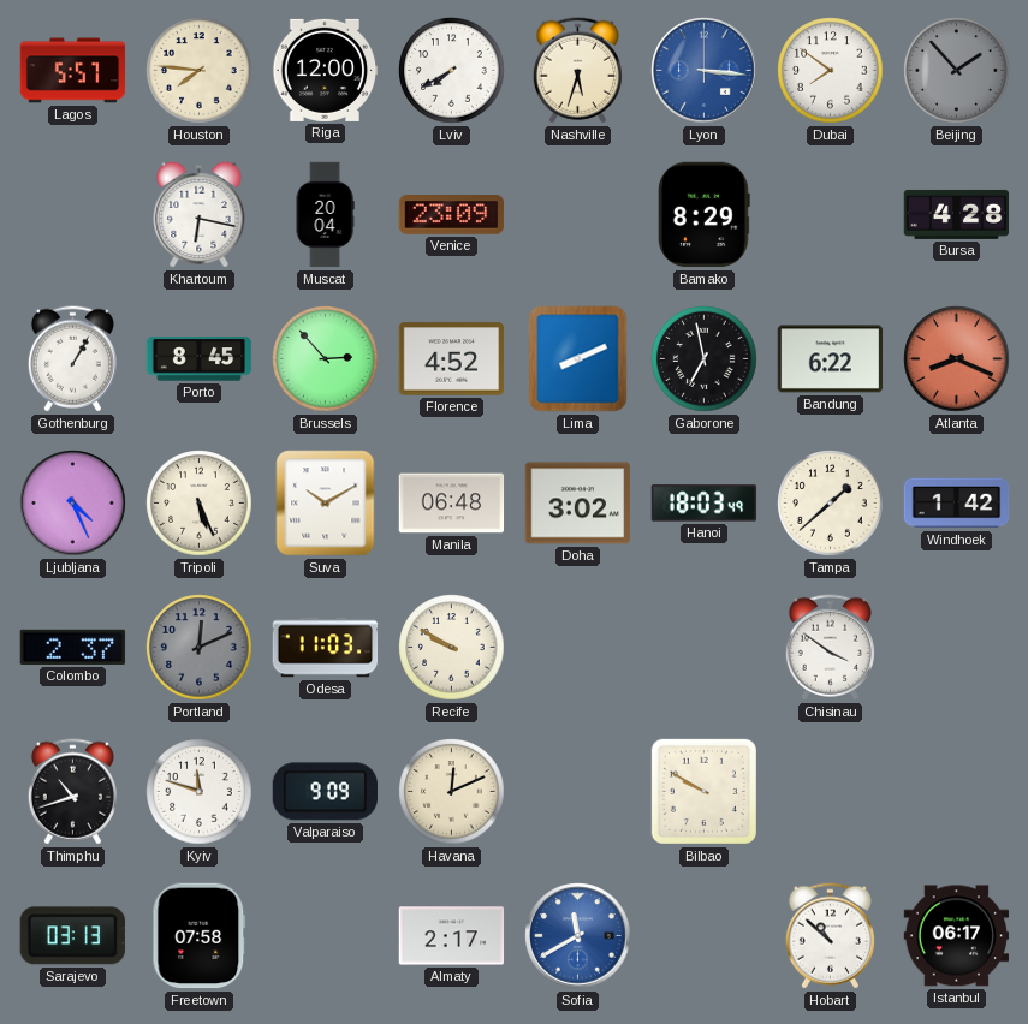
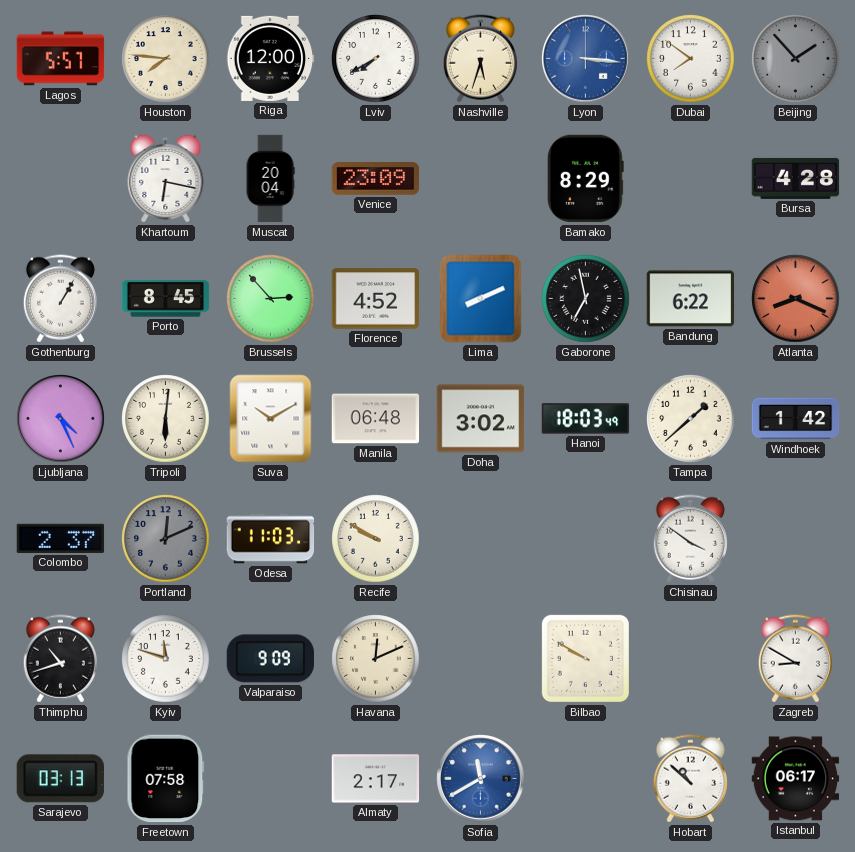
Tripoli: 5:26 -> 6:01
Zagreb: none -> 8:50
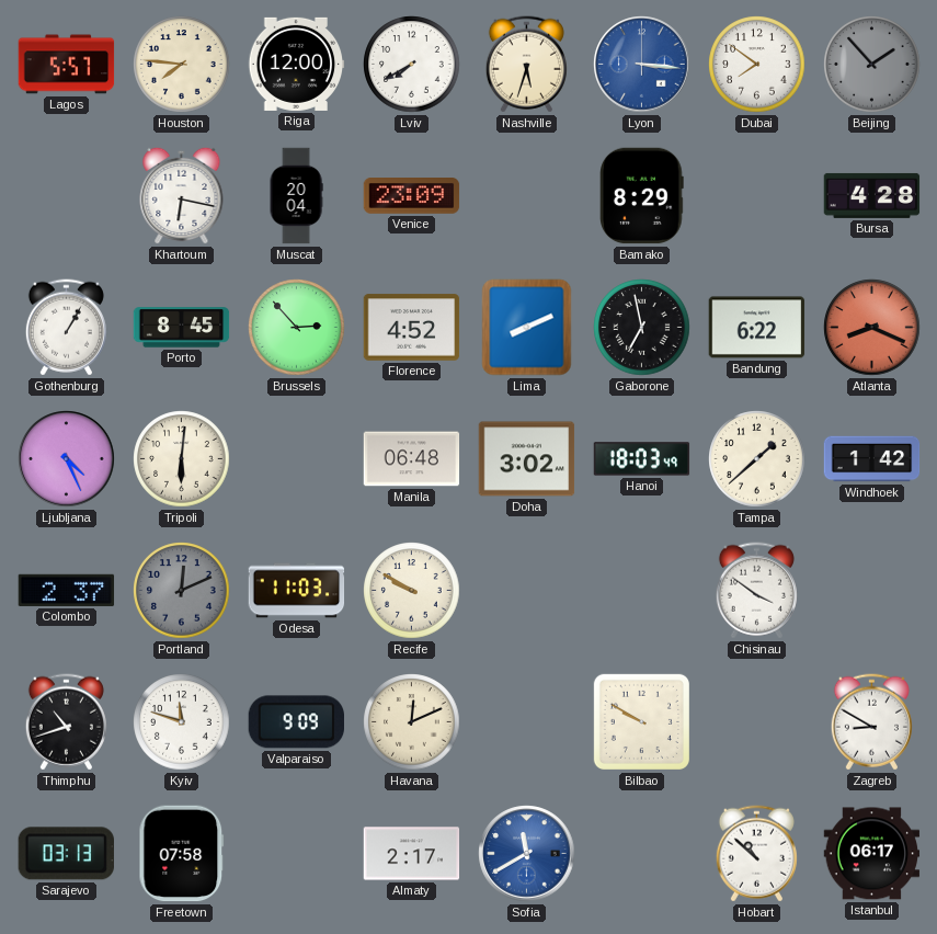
Suva: 10:10 -> none
